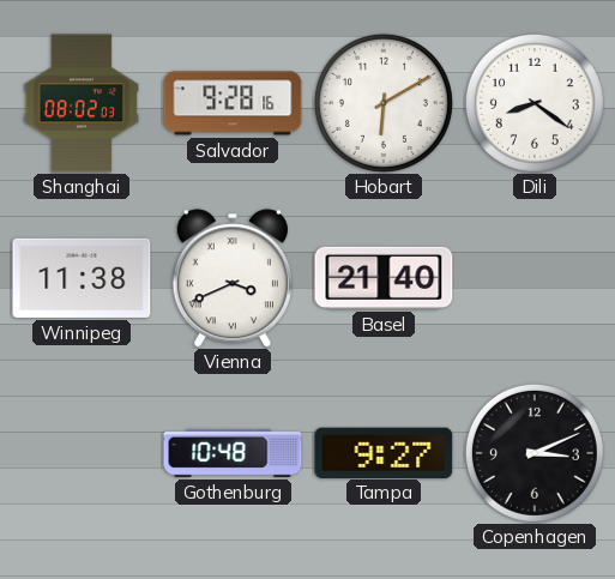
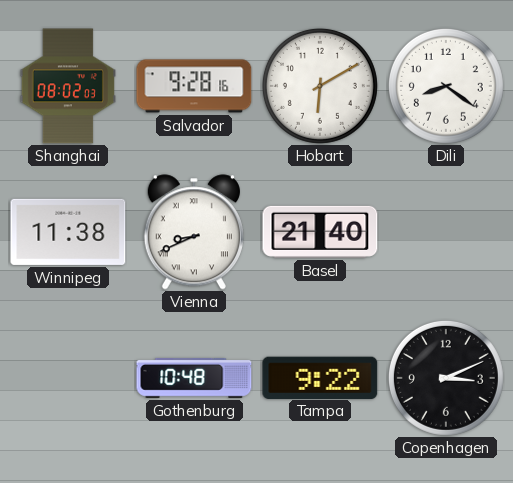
Vienna: 3:41 -> 8:41
Tampa: 9:27 -> 9:22
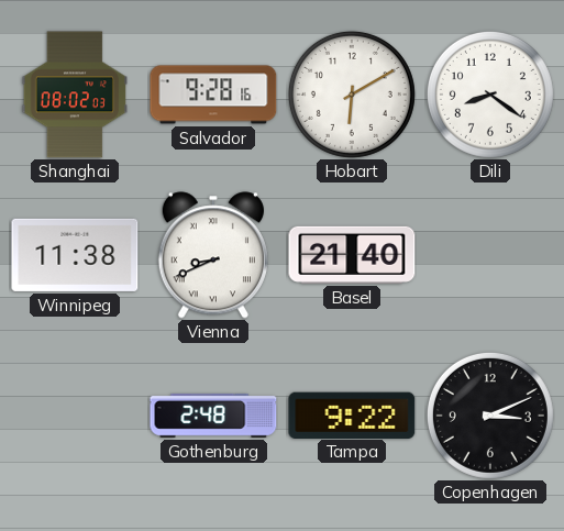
Gothenburg: 10:48 -> 2:48
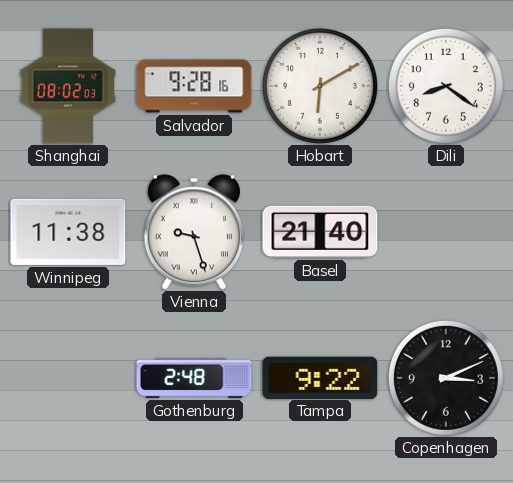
Vienna: 8:41 -> 9:27
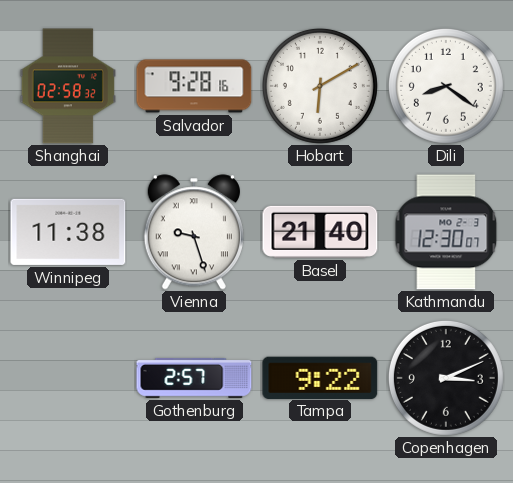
Shanghai: 08:02 -> 02:58
Kathmandu: none -> 12:30
Gothenburg: 2:48 -> 2:57
